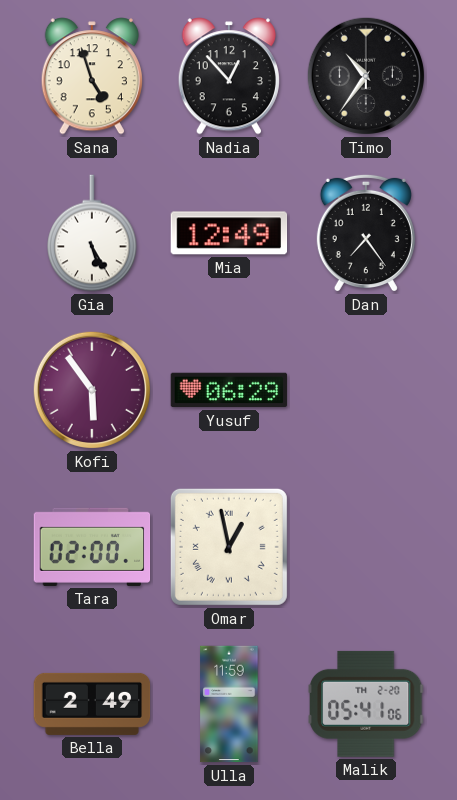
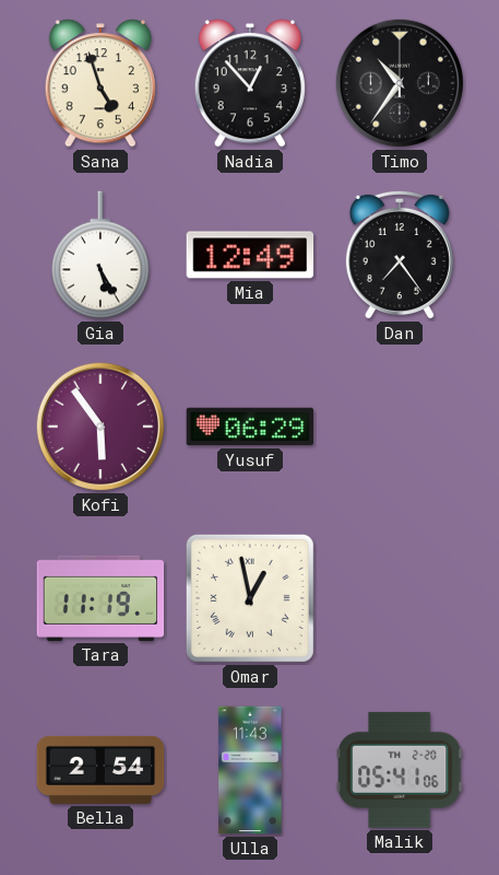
Tara: 02:00 -> 11:19
Bella: 2:49 -> 2:54
Ulla: 11:59 -> 11:43
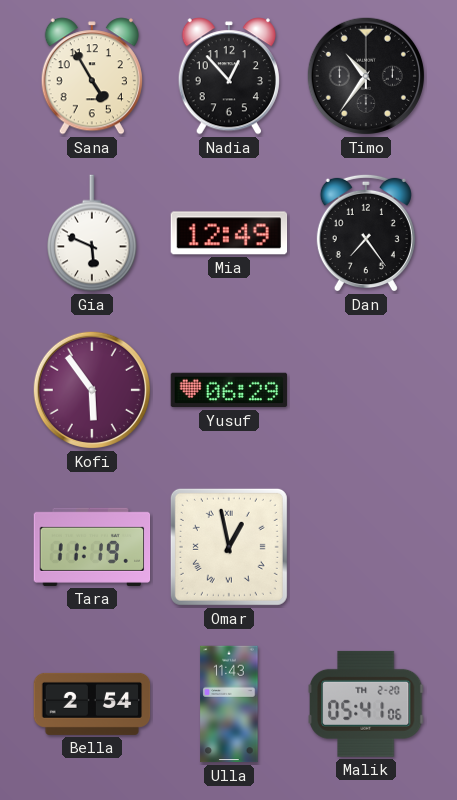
Sana: 4:57 -> 4:55
Gia: 5:25 -> 5:49
